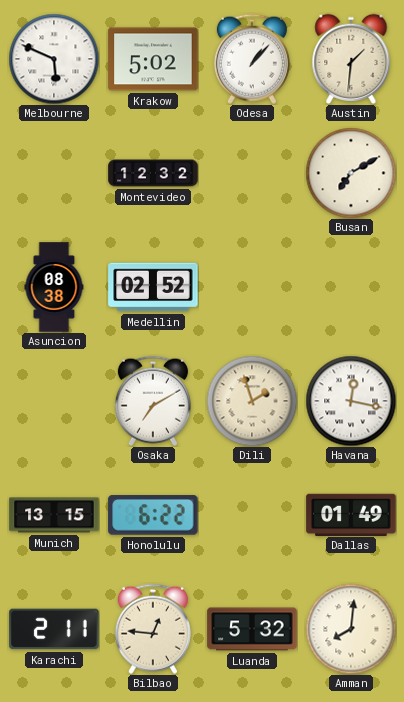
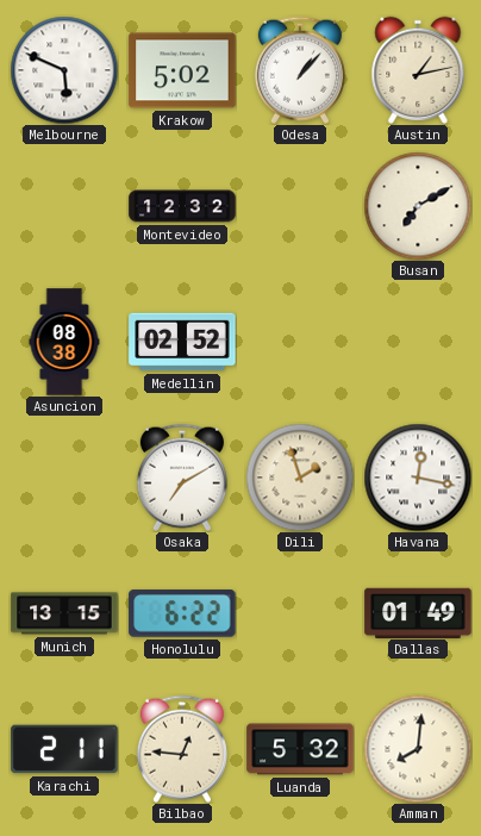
Austin: 1:31 -> 1:13
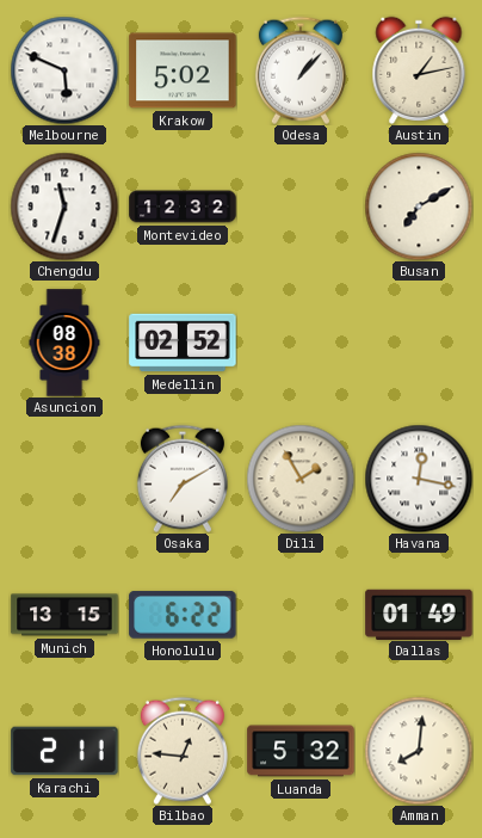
Chengdu: none -> 11:33
Dili: 1:57 -> 1:55
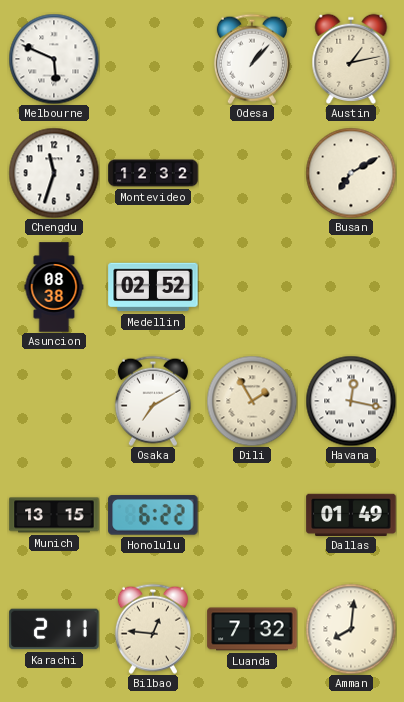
Krakow: 5:02 -> none
Luanda: 5:32 -> 7:32
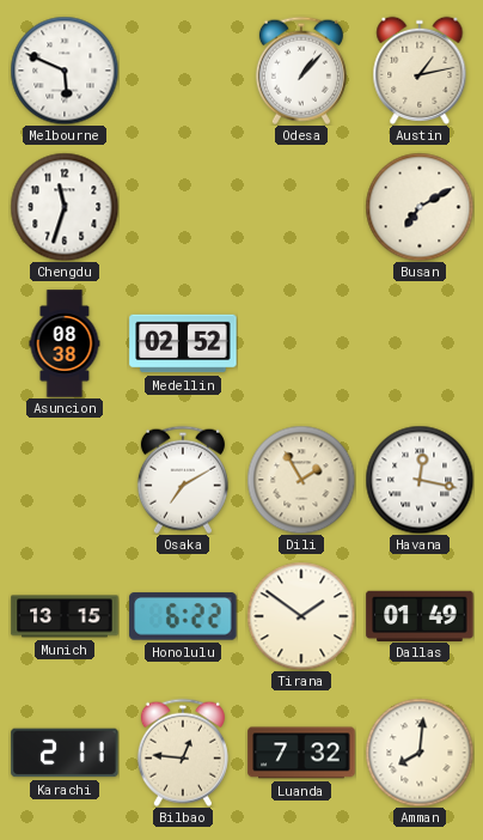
Montevideo: 12:32 -> none
Tirana: none -> 1:51
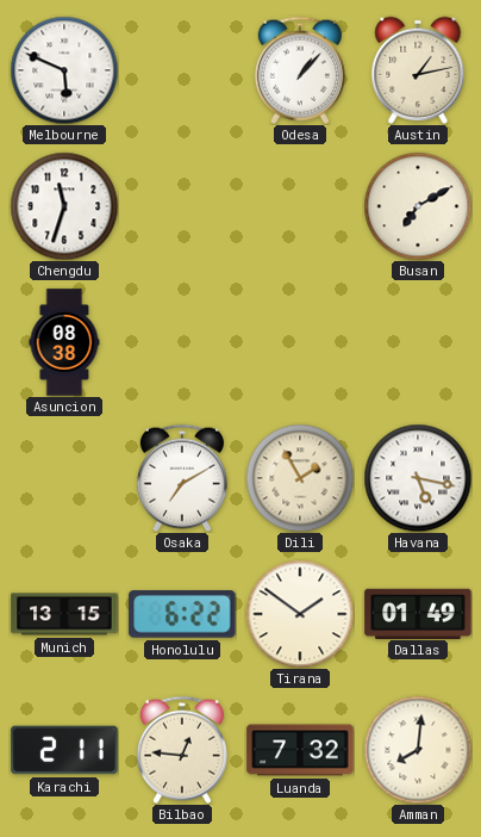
Medellin: 02:52 -> none
Havana: 12:17 -> 5:17
